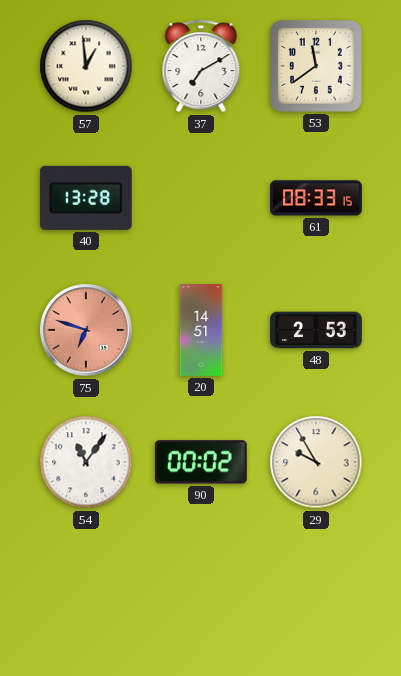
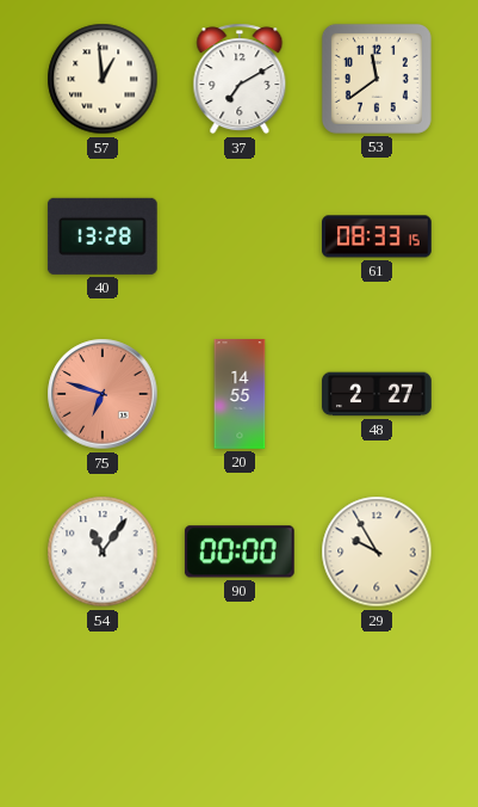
20: 14:51 -> 14:55
48: 2:53 -> 2:27
90: 00:02 -> 00:00
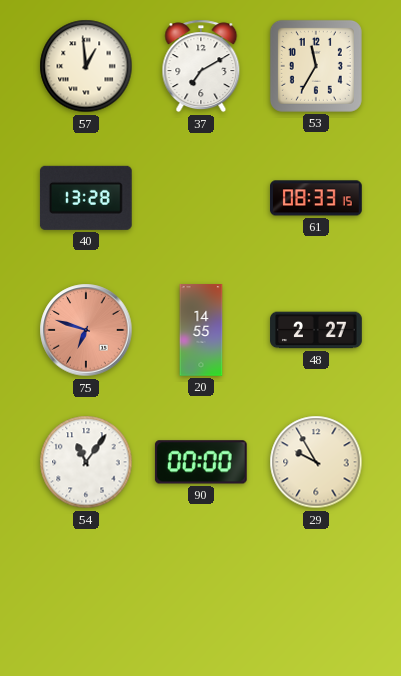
53: 11:39 -> 11:35
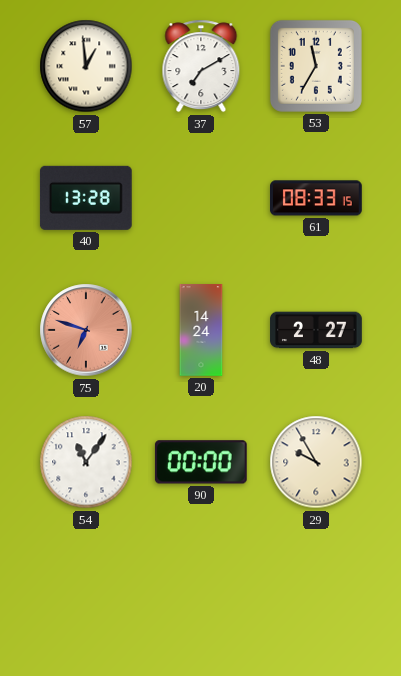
20: 14:55 -> 14:24
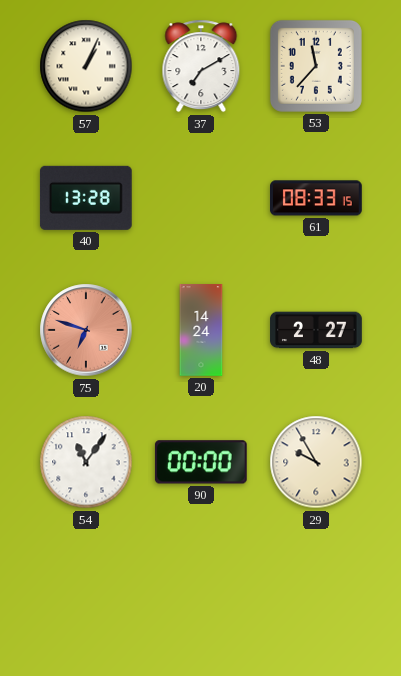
57: 12:59 -> 1:04
53: 11:35 -> 11:37
